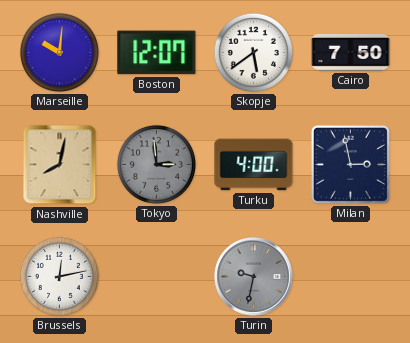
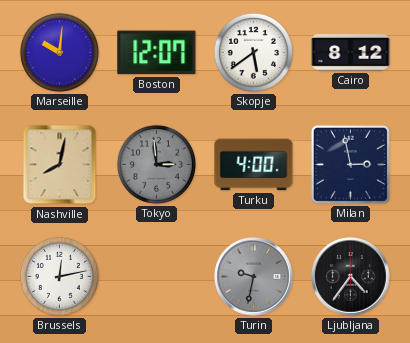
Cairo: 7:50 -> 8:12
Ljubljana: none -> 4:36
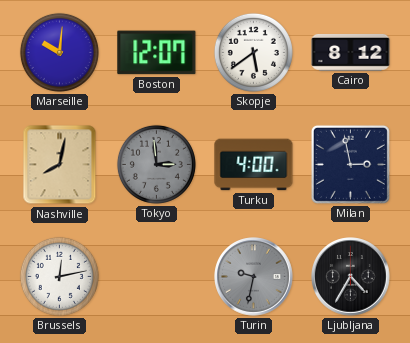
Ljubljana: 4:36 -> 4:35
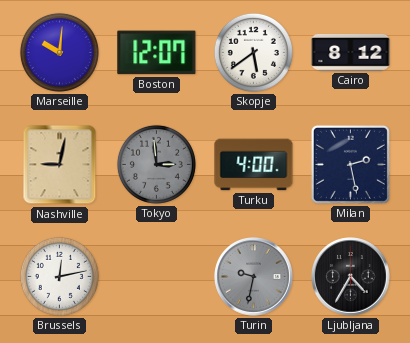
Nashville: 8:02 -> 9:02
Milan: 2:58 -> 2:28
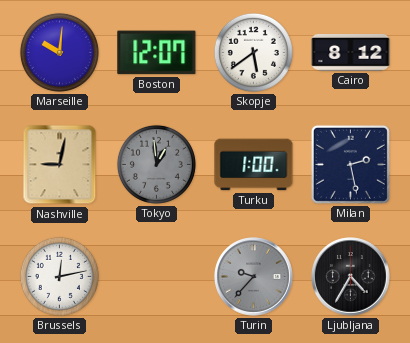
Tokyo: 2:59 -> 12:59
Turku: 4:00 -> 1:00
Turin: 9:32 -> 9:37
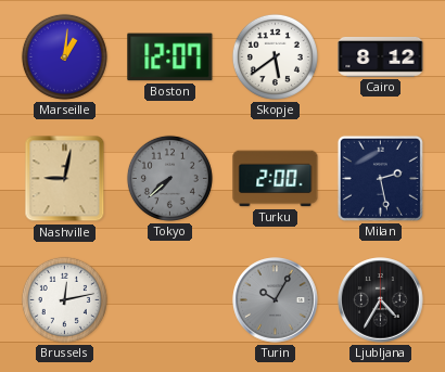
Marseille: 10:01 -> 1:01
Tokyo: 12:59 -> 7:38
Turku: 1:00 -> 2:00
Turin: 9:37 -> 10:05
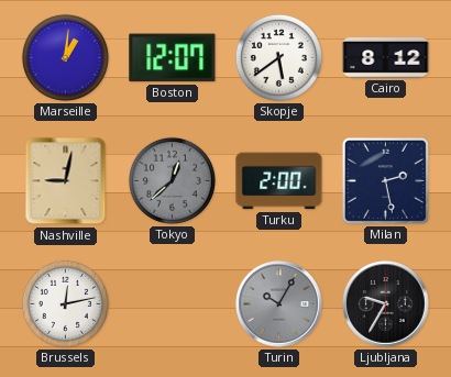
Tokyo: 7:38 -> 12:38
Ljubljana: 4:35 -> 9:35
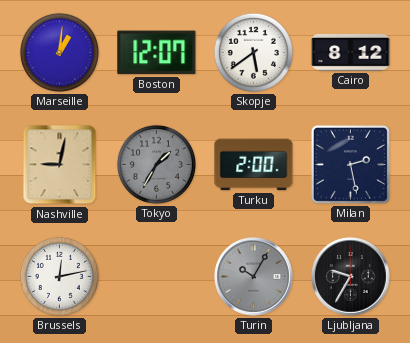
Tokyo: 12:38 -> 1:35
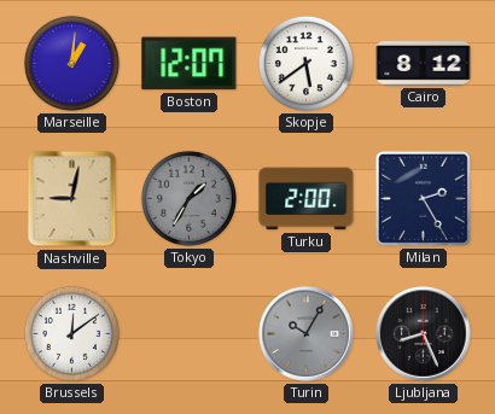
Milan: 2:28 -> 2:25
Brussels: 12:13 -> 12:09
Ljubljana: 9:35 -> 8:26
